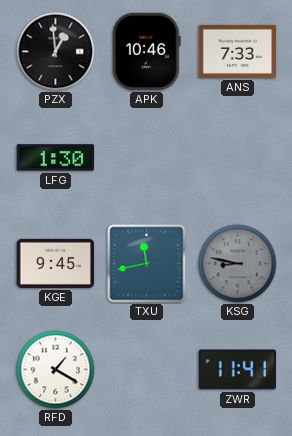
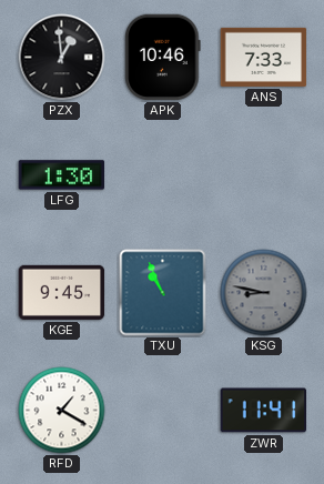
TXU: 11:43 -> 10:56
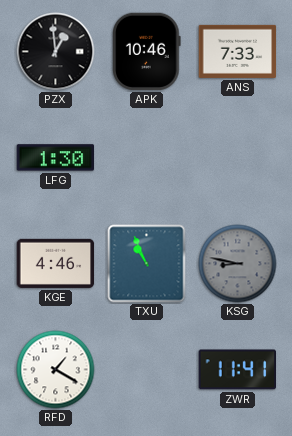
KGE: 9:45 -> 4:46
